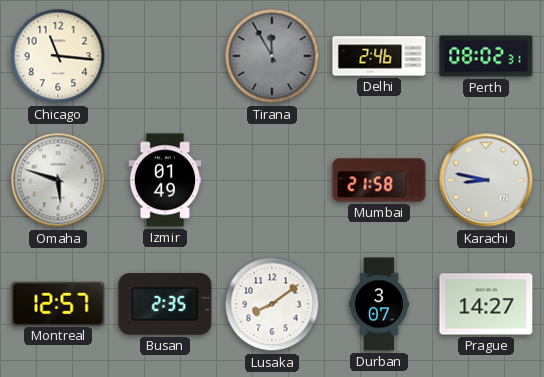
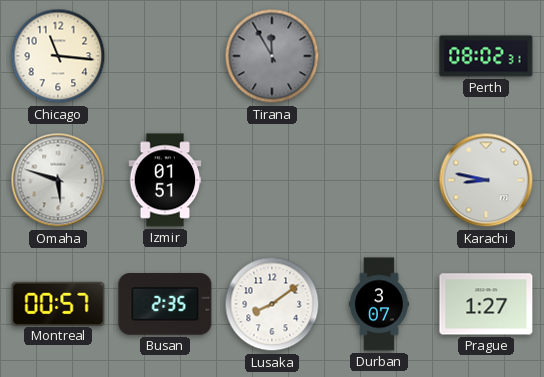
Delhi: 2:46 -> none
Izmir: 01:49 -> 01:51
Mumbai: 21:58 -> none
Montreal: 12:57 -> 00:57
Prague: 14:27 -> 1:27
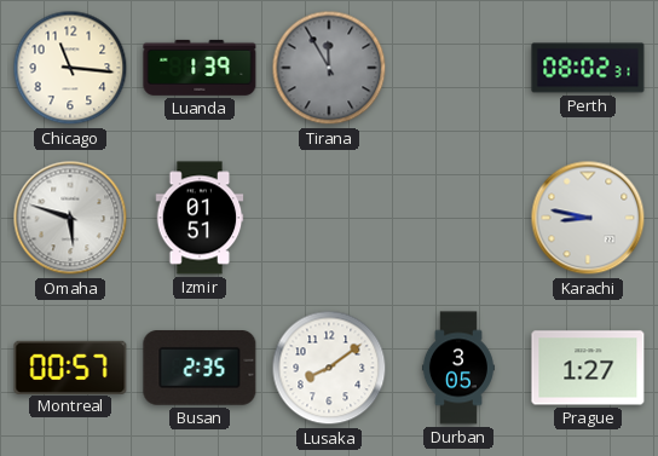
Luanda: none -> 1:39
Durban: 3:07 -> 3:05
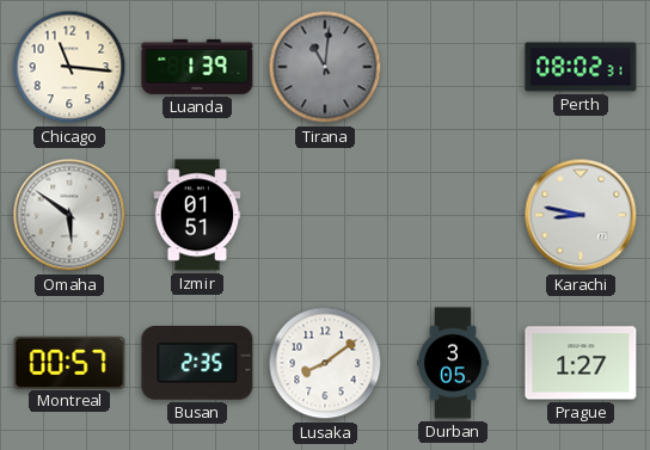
Tirana: 11:55 -> 11:01
Omaha: 5:48 -> 5:51
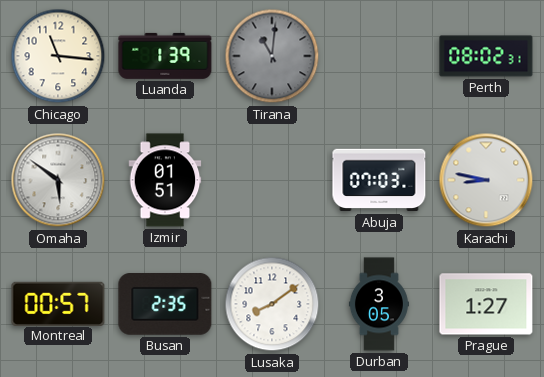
Abuja: none -> 07:03
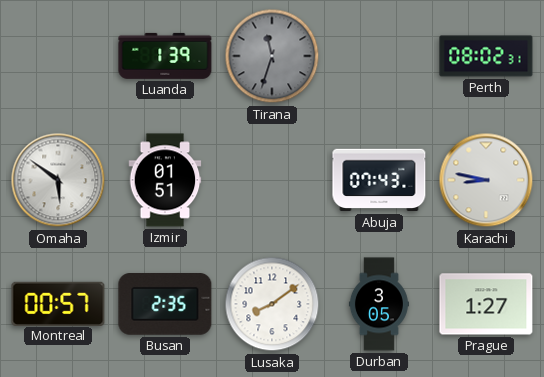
Chicago: 11:16 -> none
Tirana: 11:01 -> 11:33
Abuja: 07:03 -> 07:43
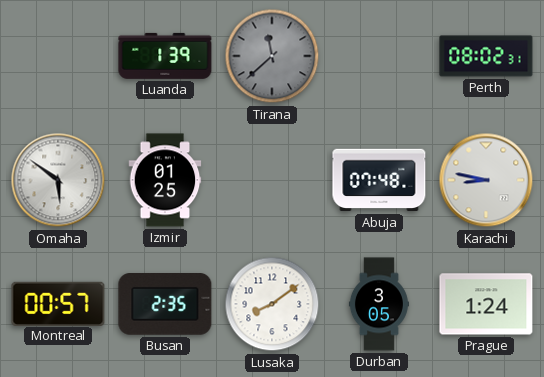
Tirana: 11:33 -> 11:38
Izmir: 01:51 -> 01:25
Abuja: 07:43 -> 07:48
Prague: 1:27 -> 1:24
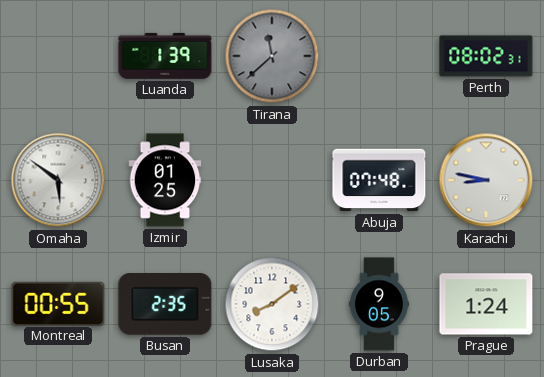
Montreal: 00:57 -> 00:55
Durban: 3:05 -> 9:05
